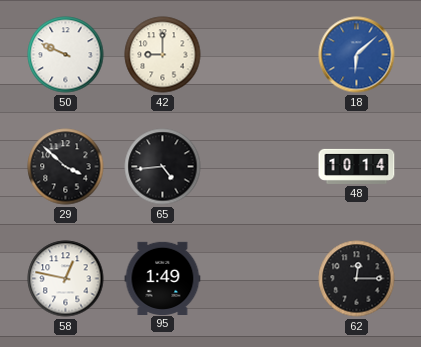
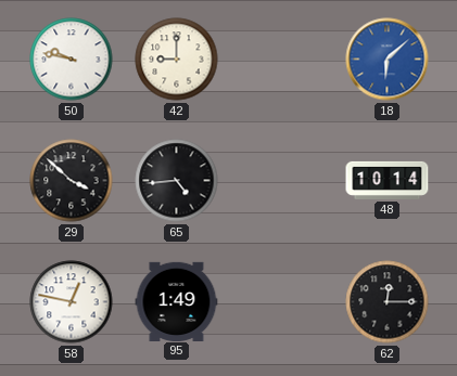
50: 9:49 -> 9:47
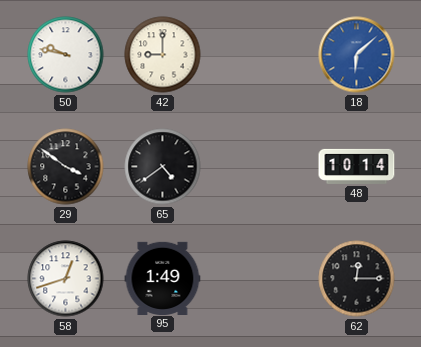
29: 3:52 -> 3:51
65: 4:44 -> 4:39
58: 12:47 -> 12:42
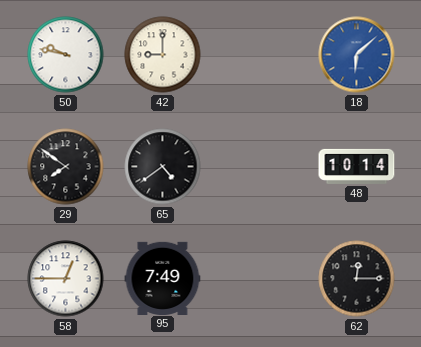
29: 3:51 -> 7:51
58: 12:42 -> 12:45
95: 1:49 -> 7:49
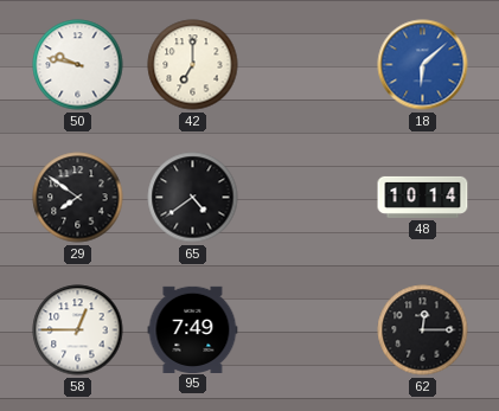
42: 9:00 -> 7:00
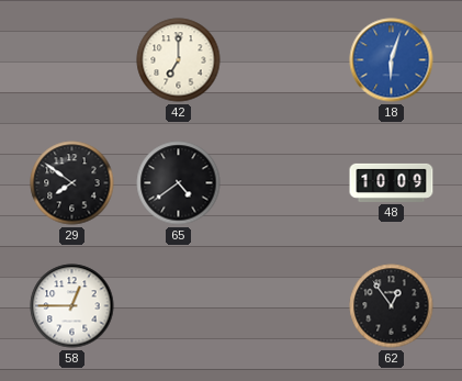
50: 9:47 -> none
18: 6:08 -> 6:03
48: 10:14 -> 10:09
95: 7:49 -> none
62: 12:15 -> 12:54
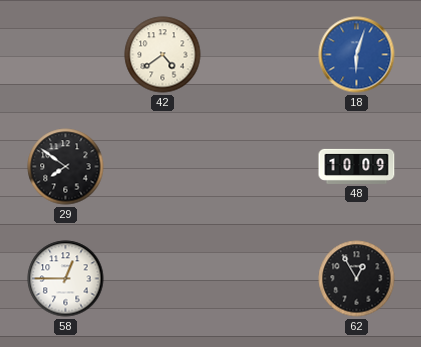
42: 7:00 -> 4:39
65: 4:39 -> none
62: 12:54 -> 12:55
